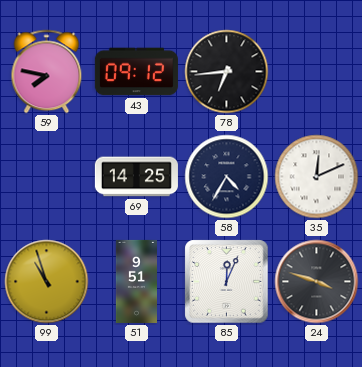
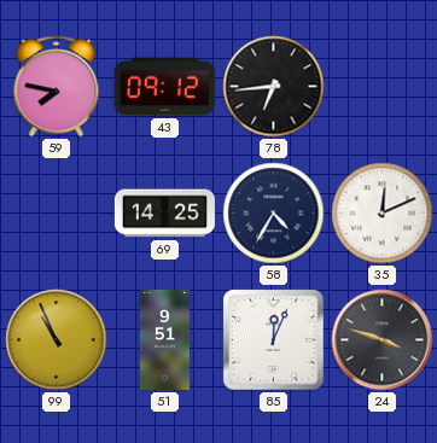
99: 10:57 -> 10:56
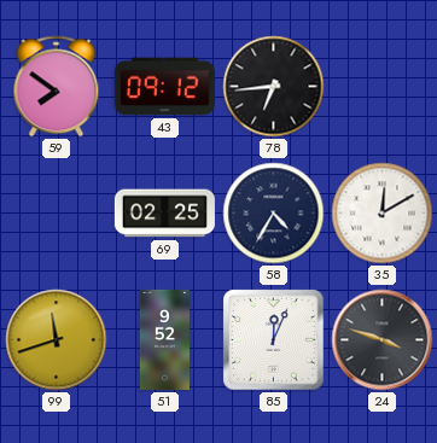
59: 7:47 -> 7:51
69: 14:25 -> 02:25
35: 12:11 -> 12:10
99: 10:56 -> 11:42
51: 9:51 -> 9:52
